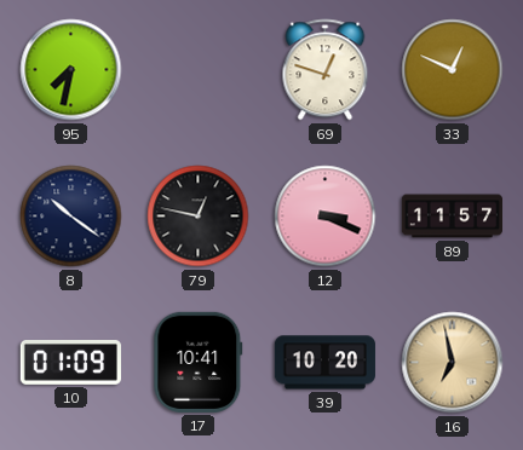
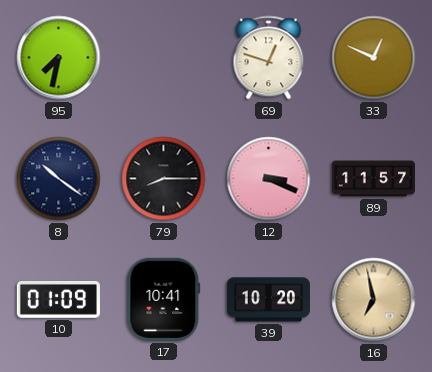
79: 12:47 -> 8:15
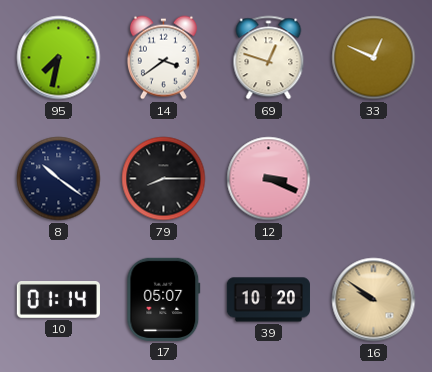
14: none -> 3:39
89: 11:57 -> none
10: 01:09 -> 01:14
17: 10:41 -> 05:07
16: 6:58 -> 9:51
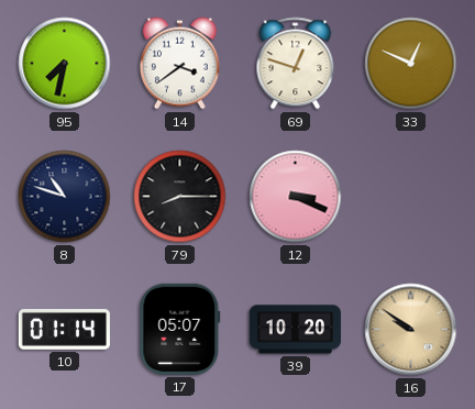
8: 10:21 -> 10:48
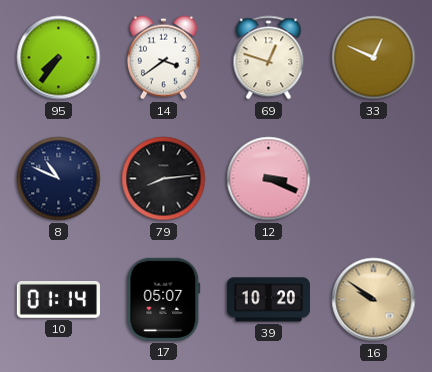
95: 7:32 -> 7:36
8: 10:48 -> 10:49
79: 8:15 -> 8:14
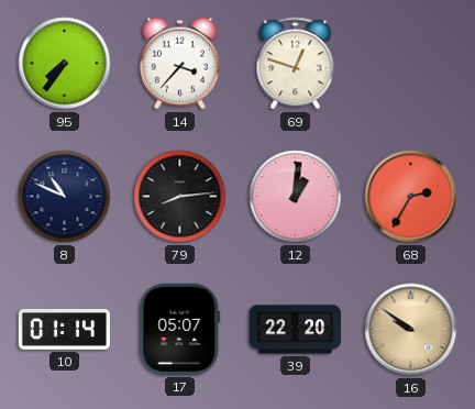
14: 3:39 -> 3:37
33: 12:49 -> none
12: 3:19 -> 1:01
68: none -> 2:35
39: 10:20 -> 22:20
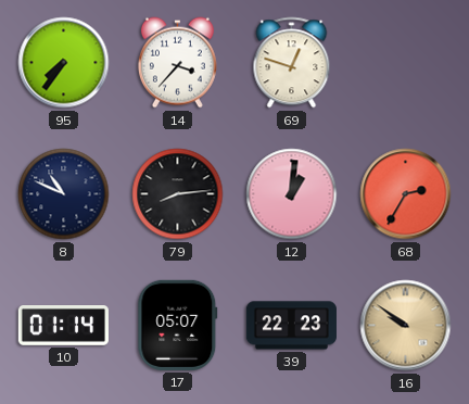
39: 22:20 -> 22:23
